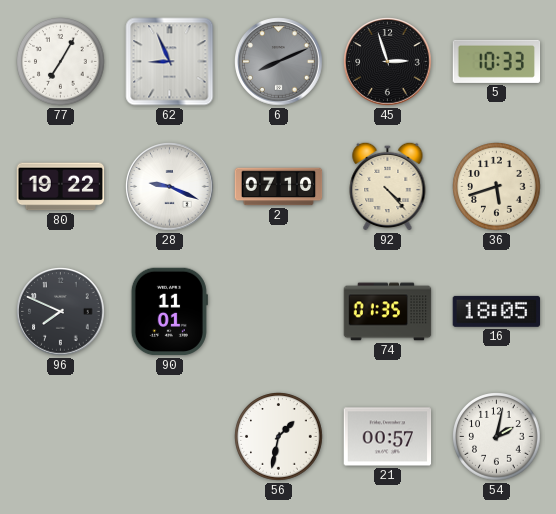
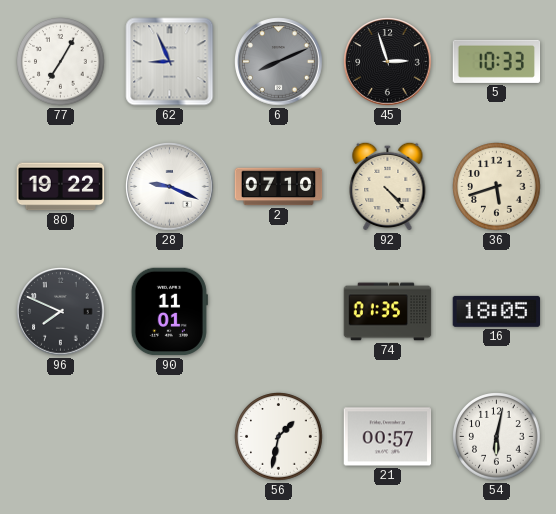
54: 2:02 -> 6:02
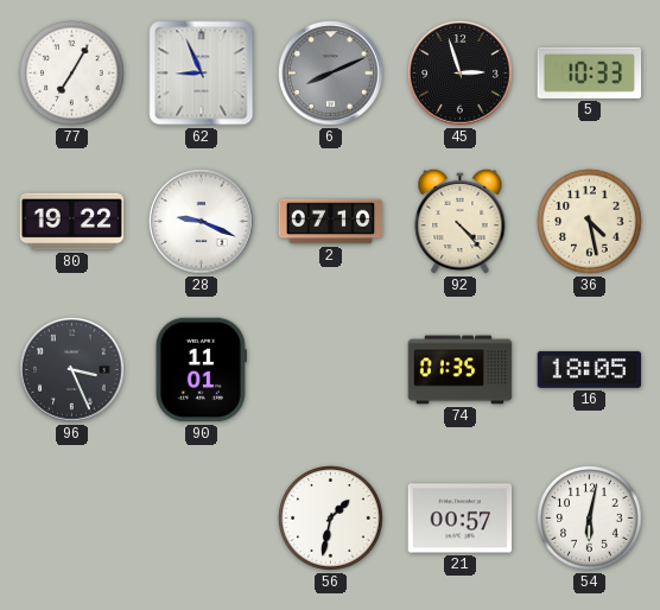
36: 5:42 -> 4:28
96: 7:49 -> 3:26
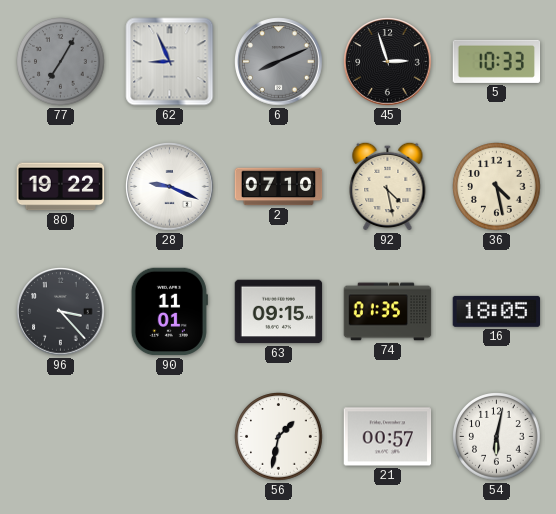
77 dial: white -> grey
92: 4:23 -> 4:28
96: 3:26 -> 3:23
63: none -> 09:15
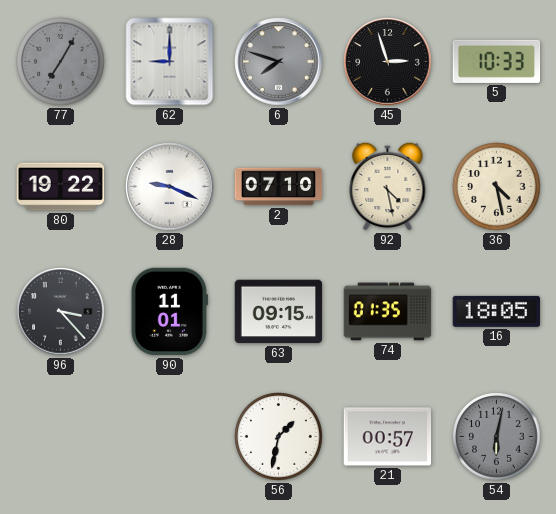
62: 8:56 -> 9:00
6: 8:11 -> 7:48
54 dial: white -> grey
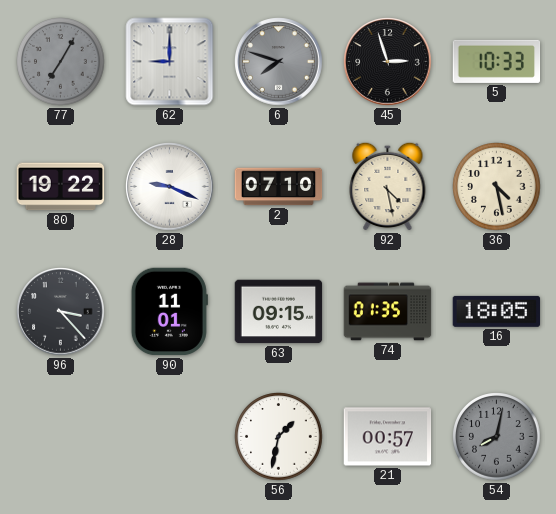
54: 6:02 -> 8:02
